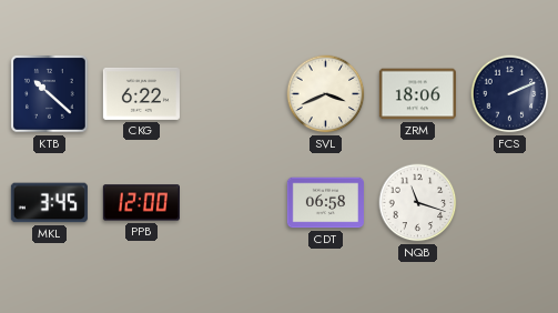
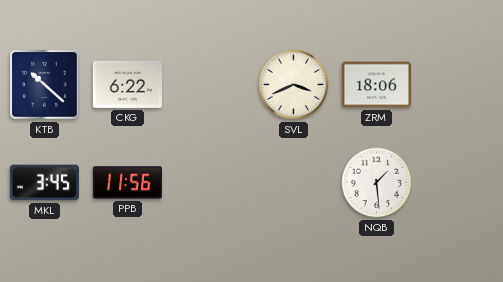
FCS: 2:11 -> none
PPB: 12:00 -> 11:56
CDT: 06:58 -> none
NQB: 11:18 -> 1:29
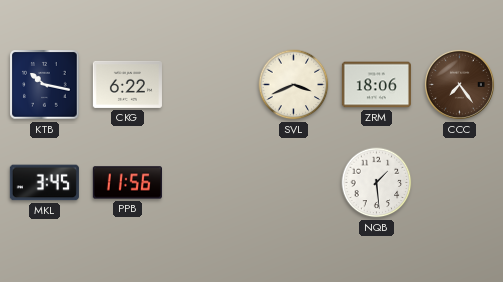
KTB: 10:22 -> 10:17
CCC: none -> 7:24
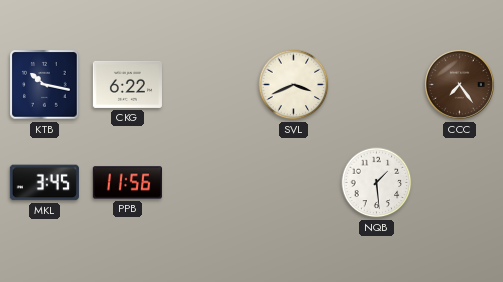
ZRM: 18:06 -> none
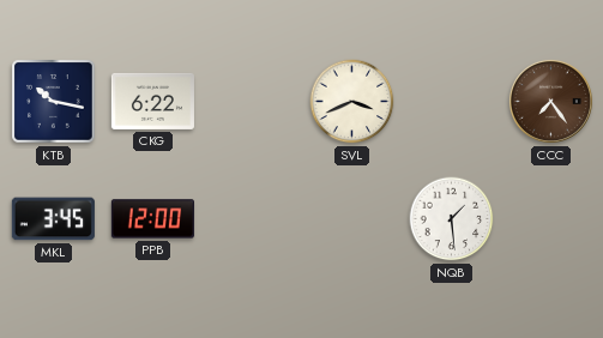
PPB: 11:56 -> 12:00
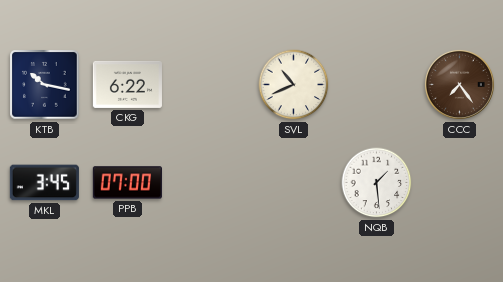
SVL: 3:41 -> 10:41
PPB: 12:00 -> 07:00
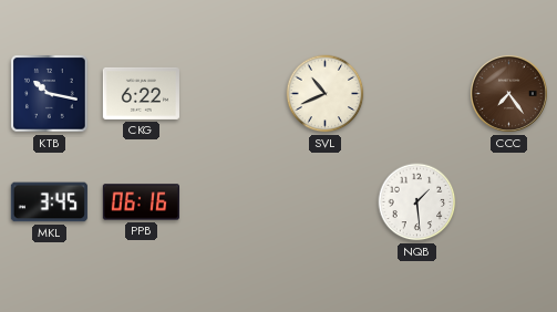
PPB: 07:00 -> 06:16
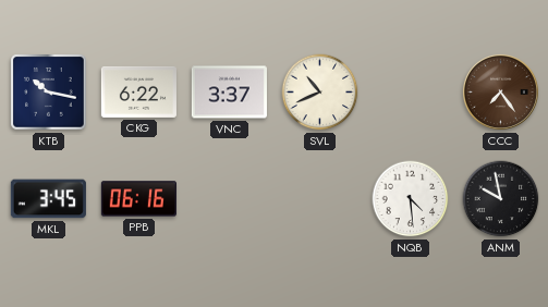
VNC: none -> 3:37
NQB: 1:29 -> 4:29
ANM: none -> 9:58
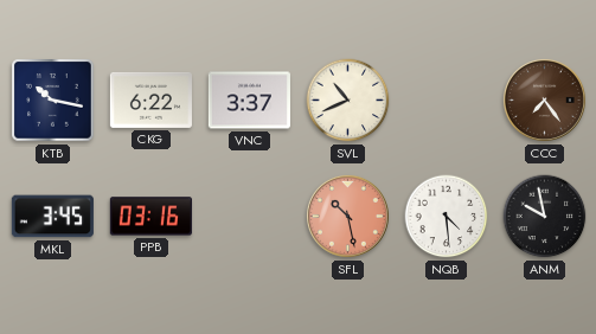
PPB: 06:16 -> 03:16
SFL: none -> 10:28
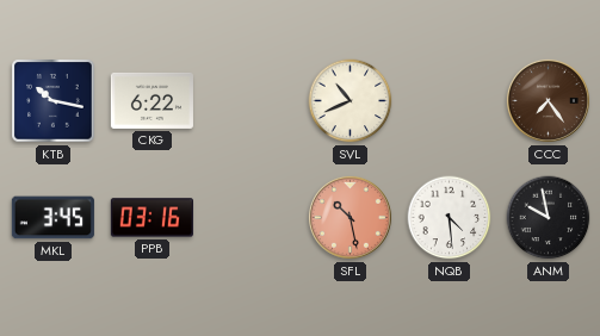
VNC: 3:37 -> none
